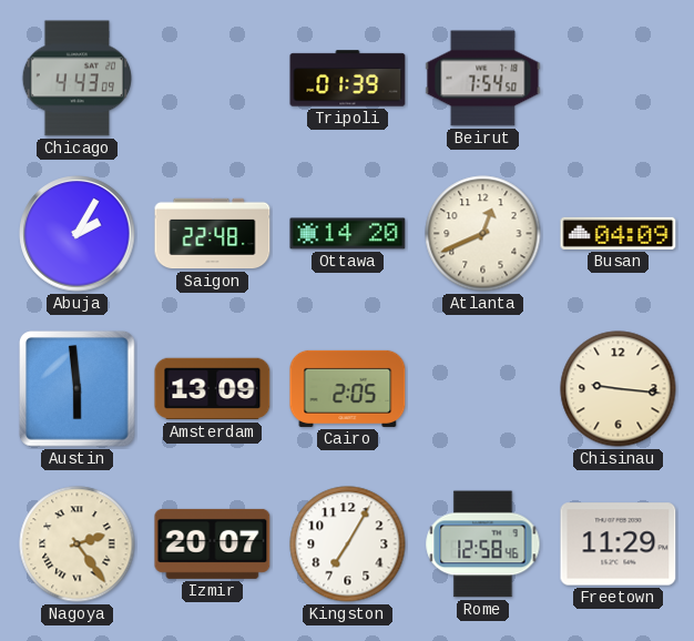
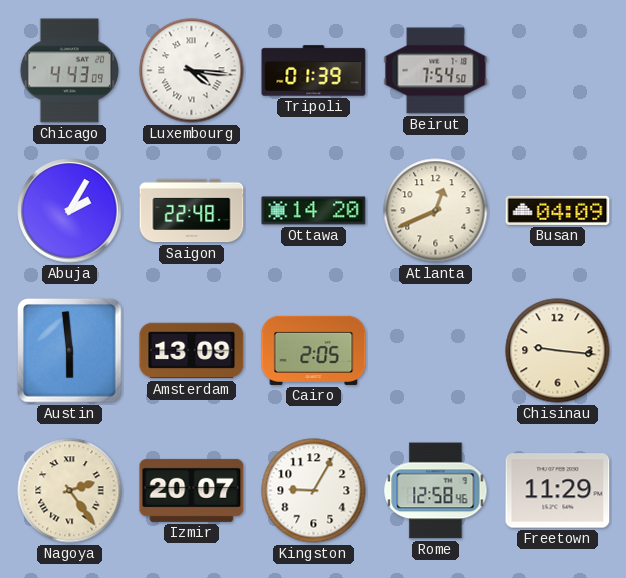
Luxembourg: none -> 4:16
Kingston: 7:05 -> 9:05
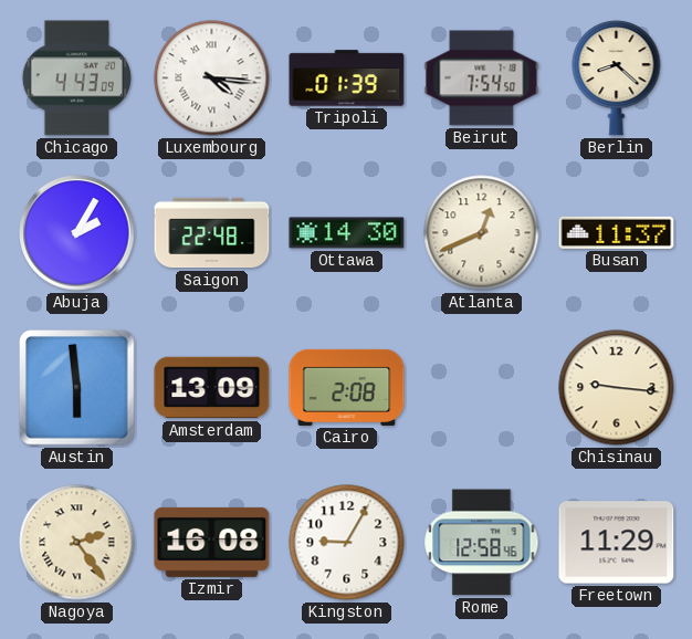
Berlin: none -> 8:22
Ottawa: 14:20 -> 14:30
Busan: 04:09 -> 11:37
Cairo: 2:05 -> 2:08
Izmir: 20:07 -> 16:08
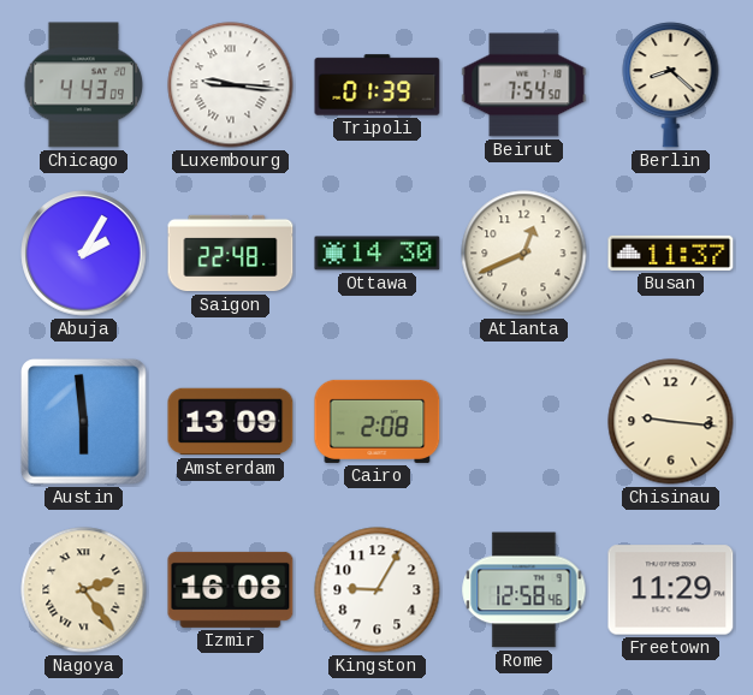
Luxembourg: 4:16 -> 9:16
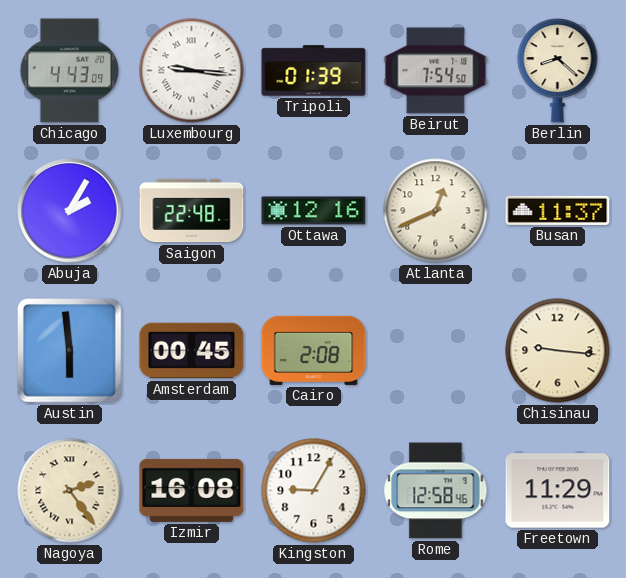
Ottawa: 14:30 -> 12:16
Amsterdam: 13:09 -> 00:45
